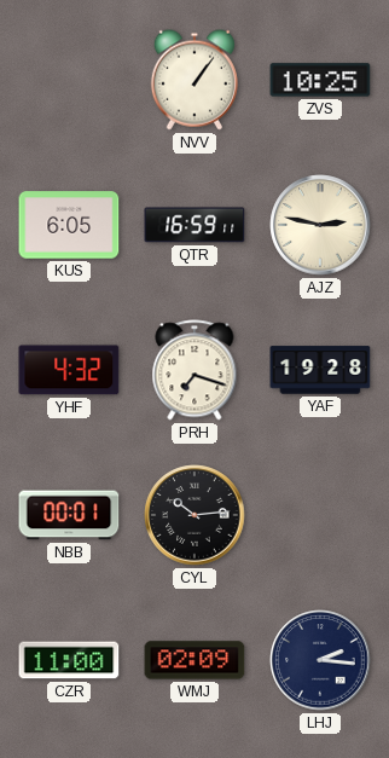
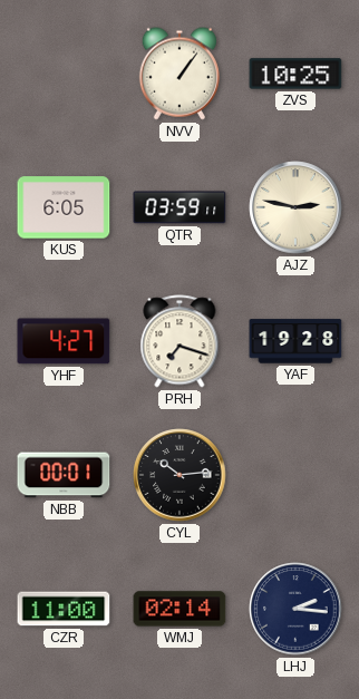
QTR: 16:59 -> 03:59
YHF: 4:32 -> 4:27
WMJ: 02:09 -> 02:14
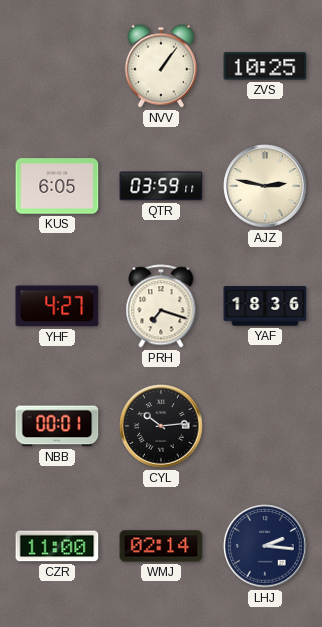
YAF: 19:28 -> 18:36
